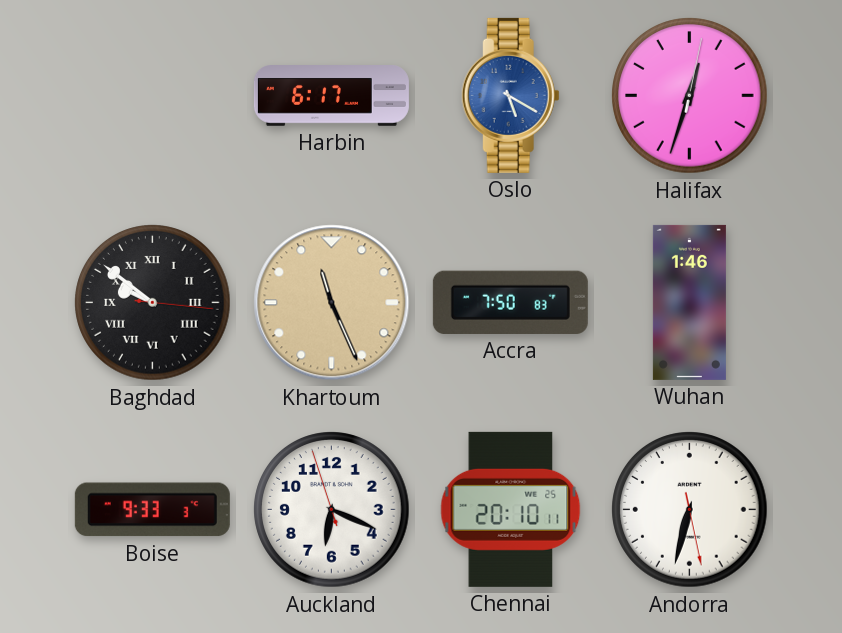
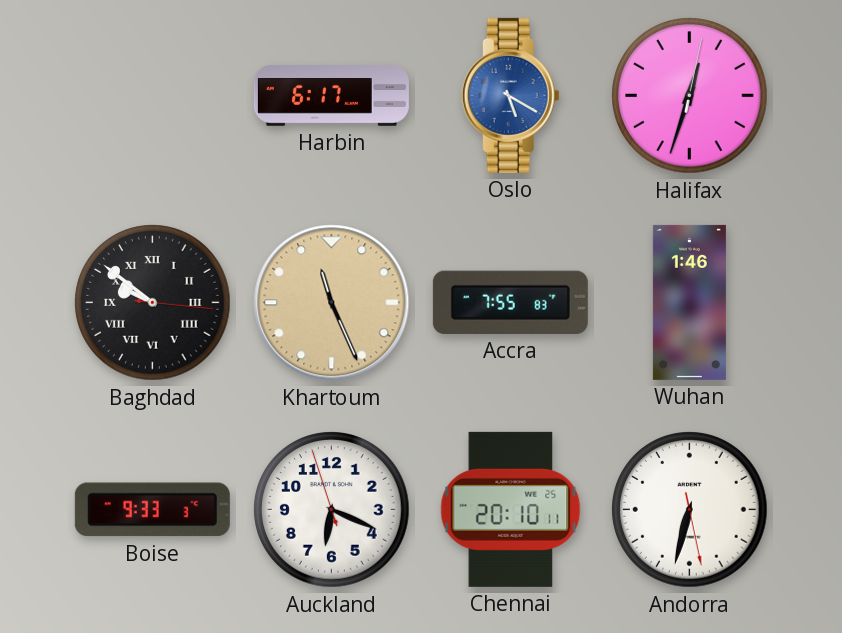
Accra: 7:50 -> 7:55
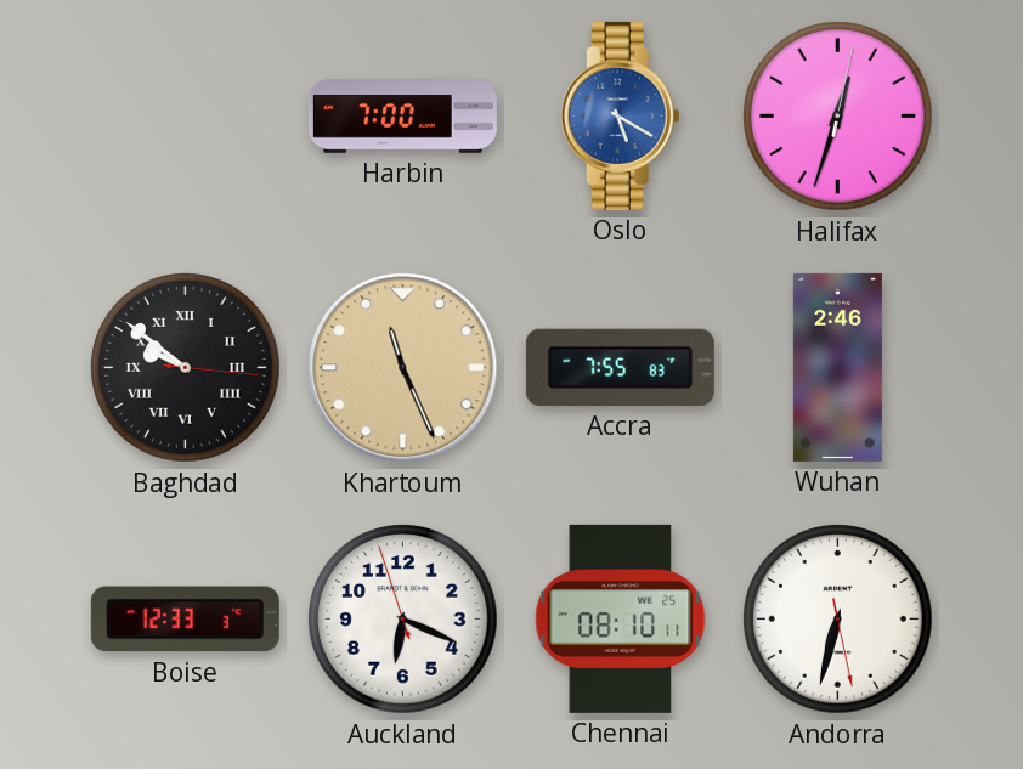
Harbin: 6:17 -> 7:00
Wuhan: 1:46 -> 2:46
Boise: 9:33 -> 12:33
Chennai: 20:10 -> 08:10
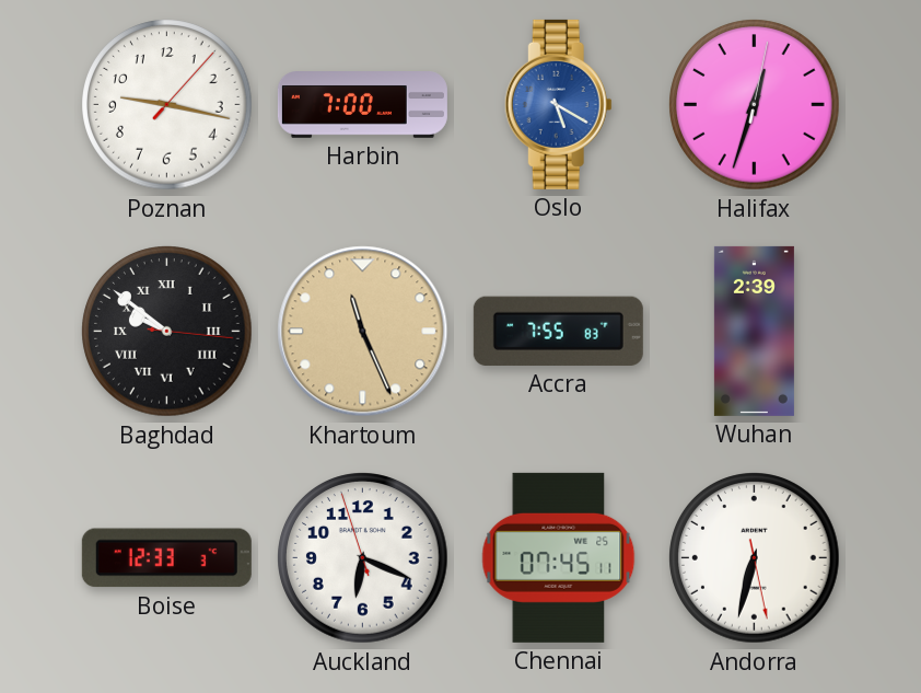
Poznan: none -> 9:17
Wuhan: 2:46 -> 2:39
Chennai: 08:10 -> 07:45
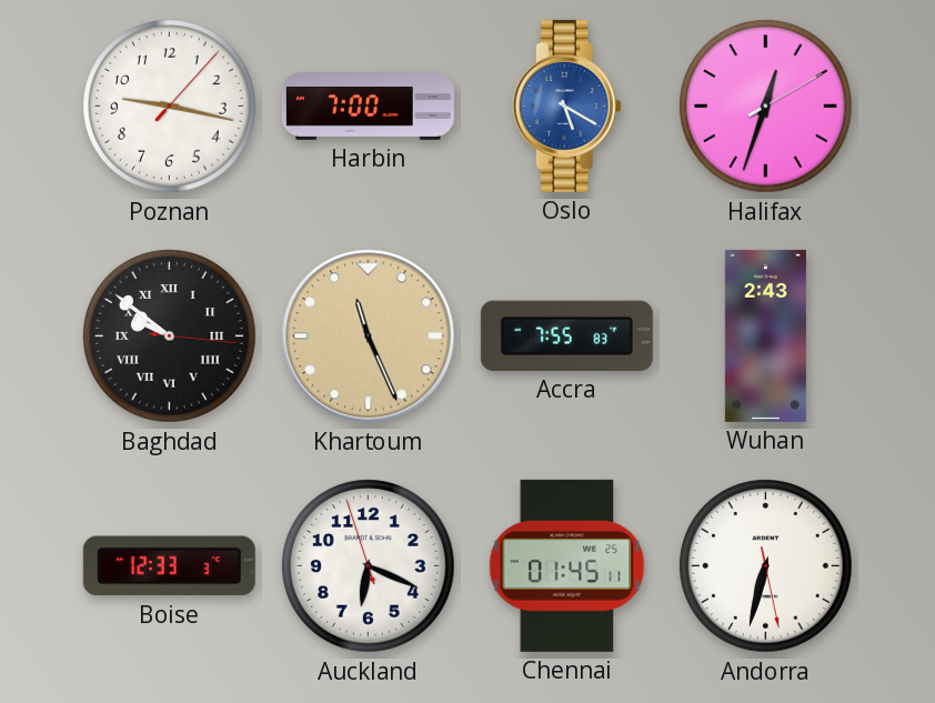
Halifax: 12:33:02 -> 12:33:10
Wuhan: 2:39 -> 2:43
Chennai: 07:45 -> 01:45
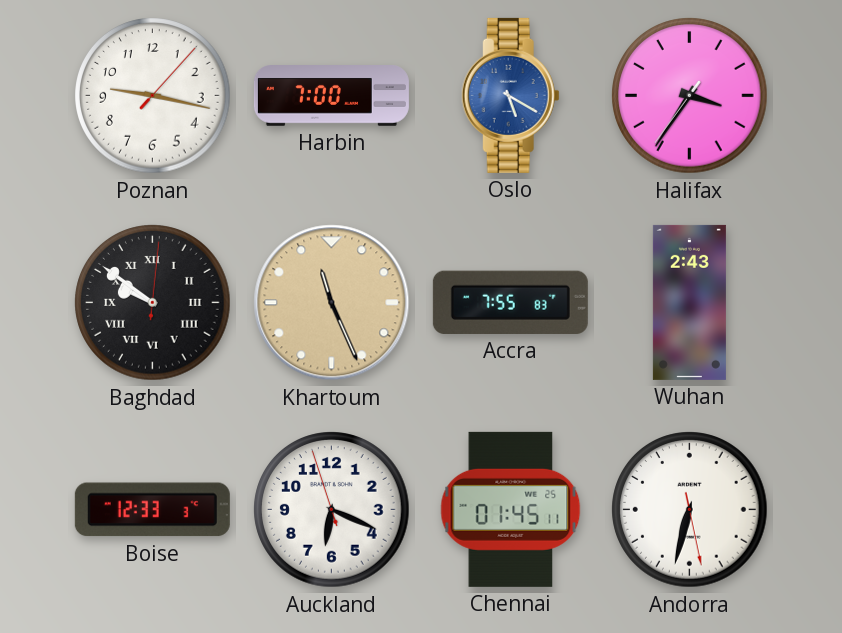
Halifax: 12:33 -> 3:35
Baghdad: 9:51:16 -> 9:51:01
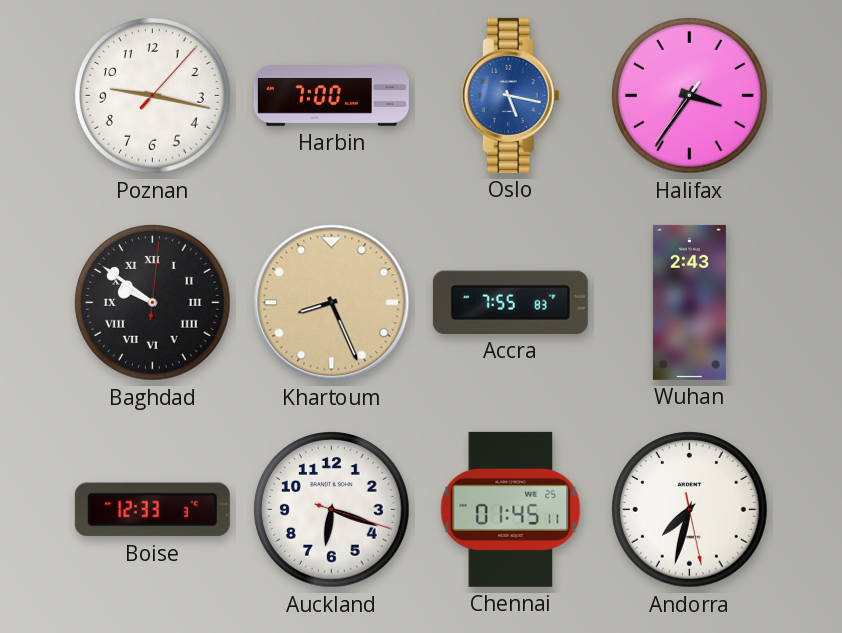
Oslo: 5:20 -> 5:17
Khartoum: 11:26 -> 8:26
Auckland: 6:18:57 -> 6:18:18
Andorra: 6:32 -> 7:32
